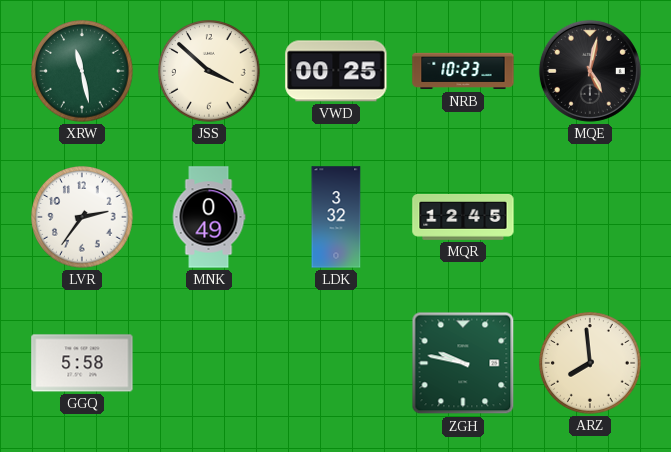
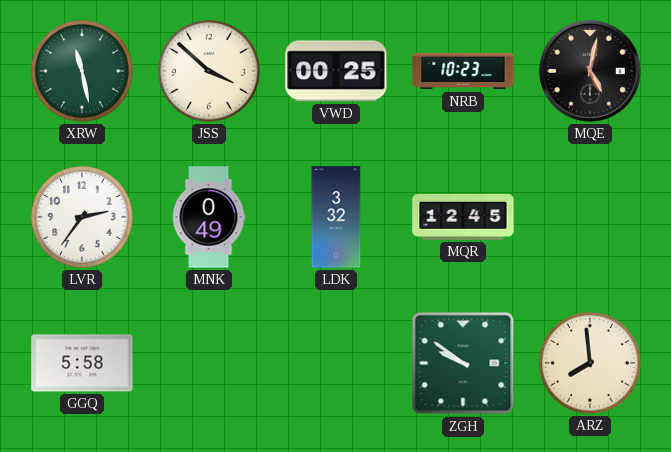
ZGH: 9:47 -> 9:51
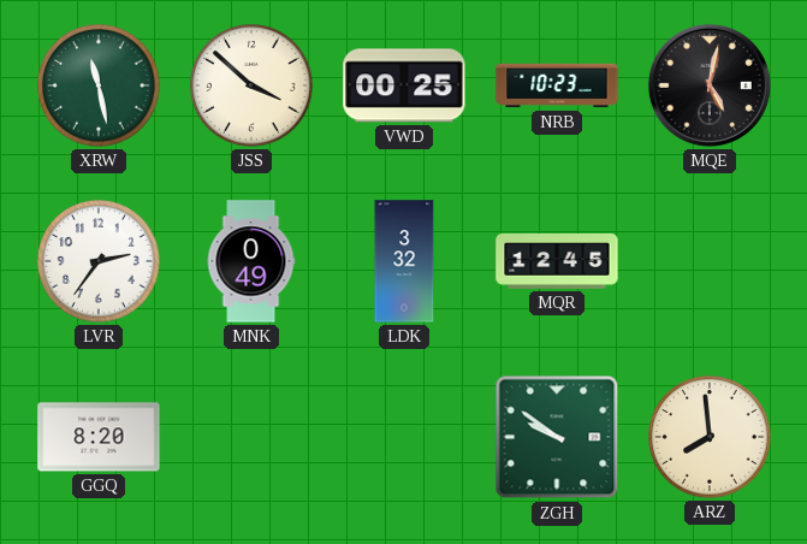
GGQ: 5:58 -> 8:20
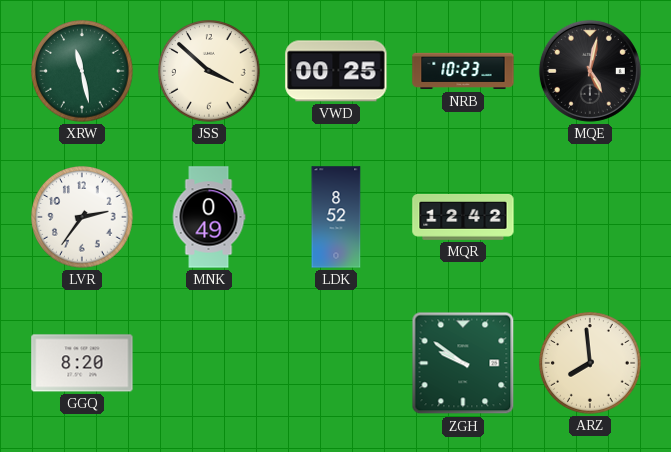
LDK: 3:32 -> 8:52
MQR: 12:45 -> 12:42
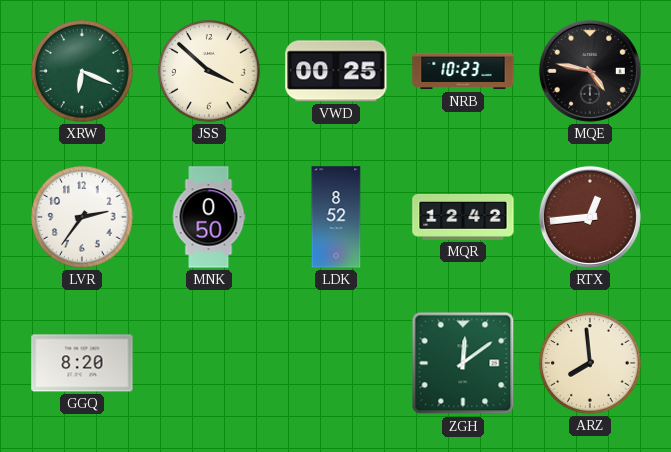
XRW: 11:28 -> 6:19
MQE: 5:02 -> 4:47
MNK: 0:49 -> 0:50
RTX: none -> 12:44
ZGH: 9:51 -> 12:09
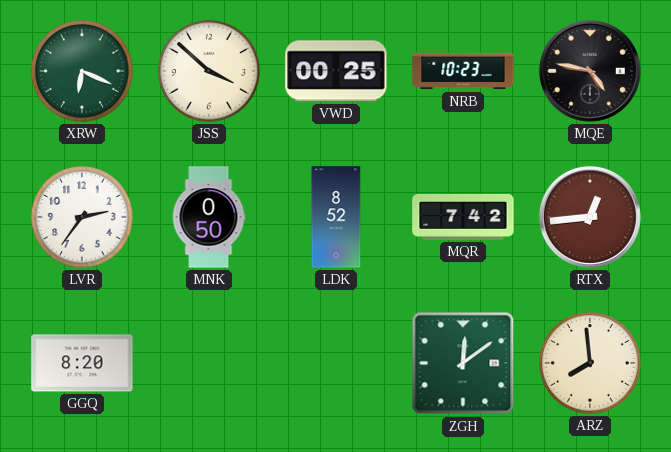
MQR: 12:42 -> 7:42
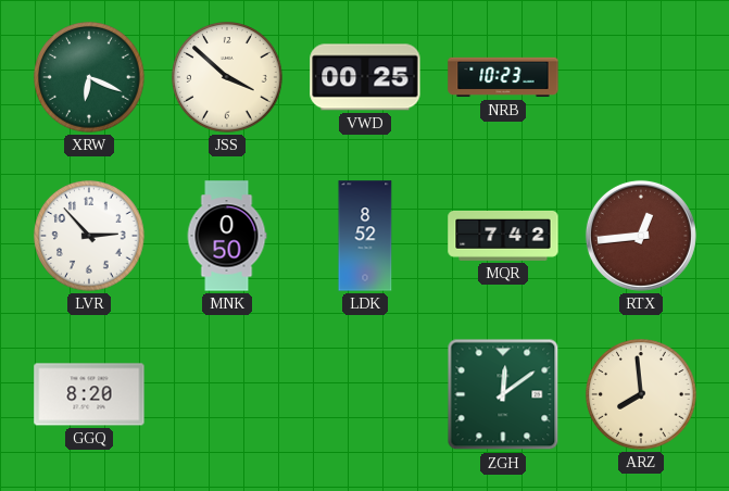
MQE: 4:47 -> none
LVR: 2:36 -> 2:53
